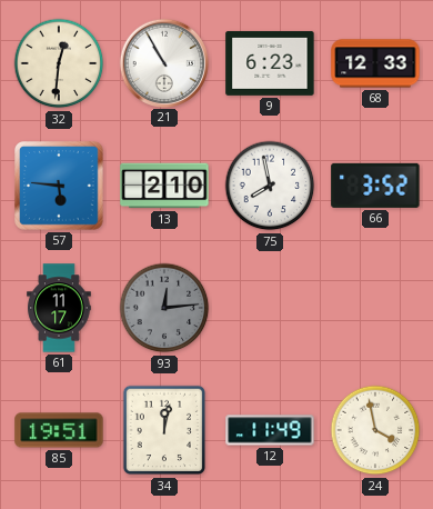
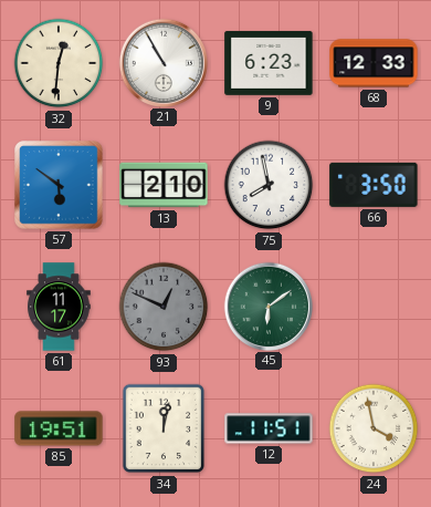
57: 5:46 -> 5:51
66: 3:52 -> 3:50
93: 12:14 -> 12:49
45: none -> 6:09
12: 11:49 -> 11:51
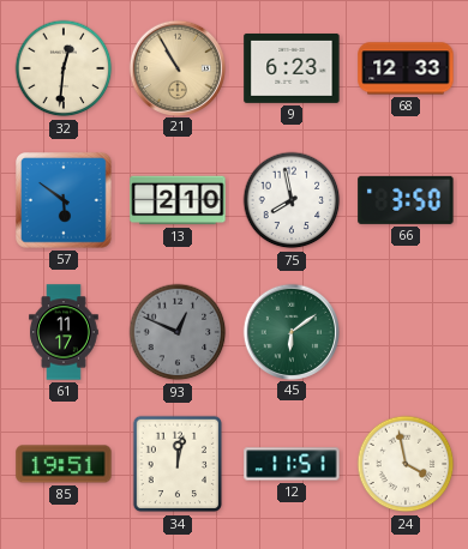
21 dial: white -> champagne
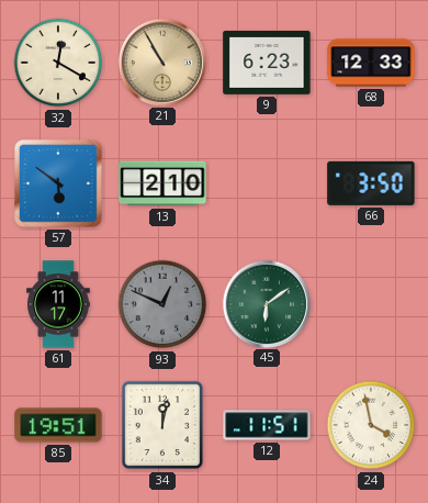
32: 12:31 -> 12:20
75: 7:58 -> none
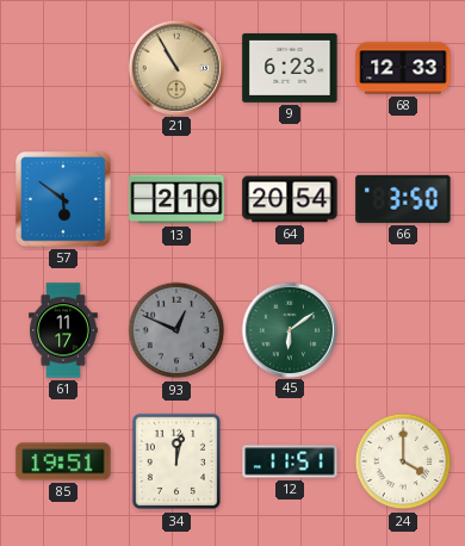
32: 12:20 -> none
64: none -> 20:54
24: 3:58 -> 4:00
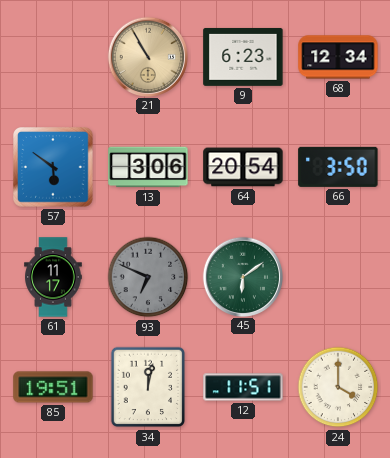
68: 12:33 -> 12:34
13: 2:10 -> 3:06
93: 12:49 -> 6:49
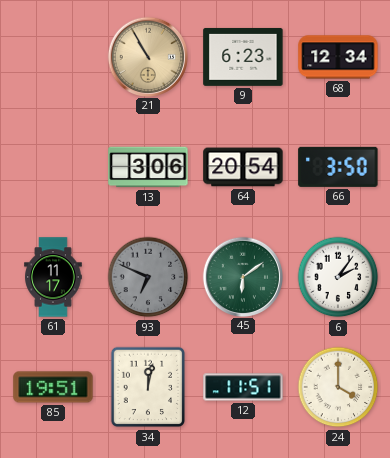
57: 5:51 -> none
6: none -> 2:06
